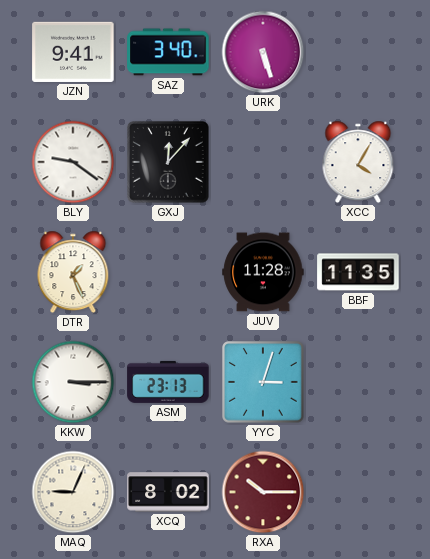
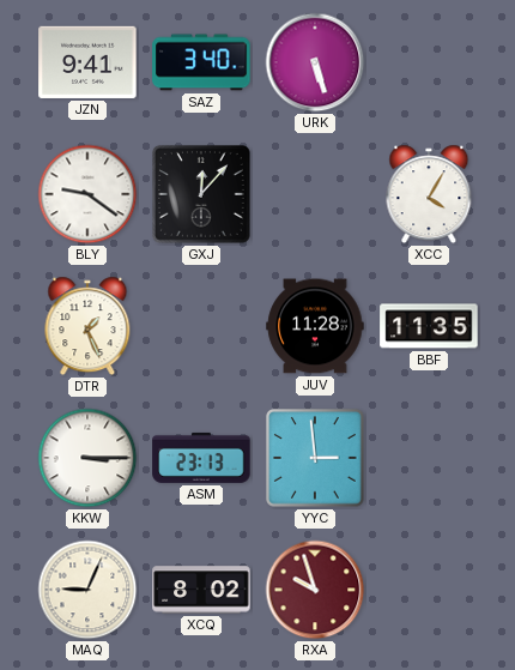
YYC: 3:03 -> 2:59
RXA: 10:15 -> 9:57
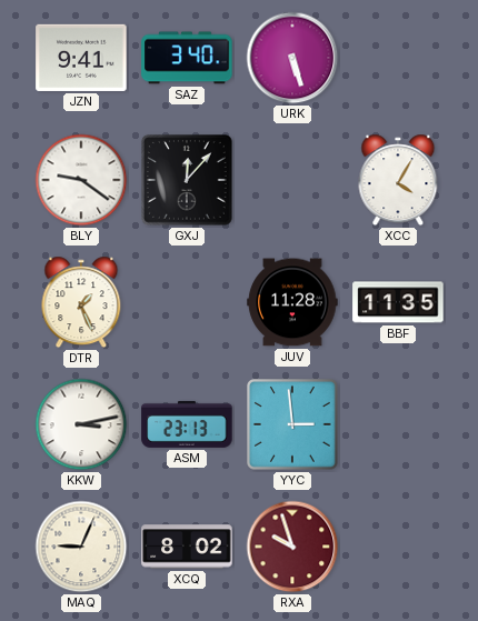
KKW: 3:15 -> 3:13
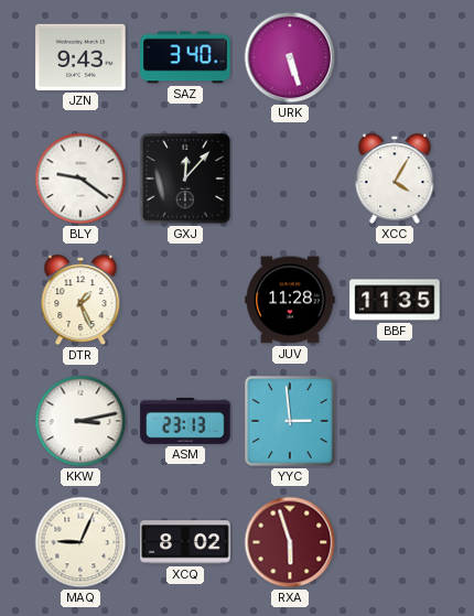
JZN: 9:41 -> 9:43
RXA: 9:57 -> 5:57
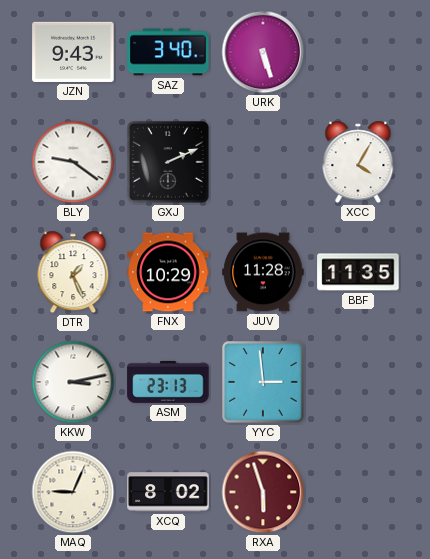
GXJ: 12:07 -> 2:11
FNX: none -> 10:29
